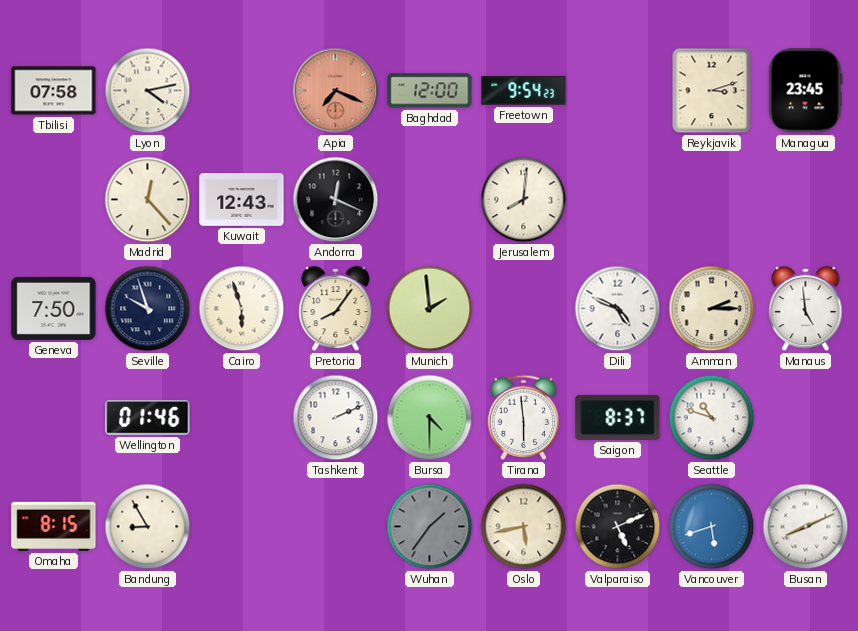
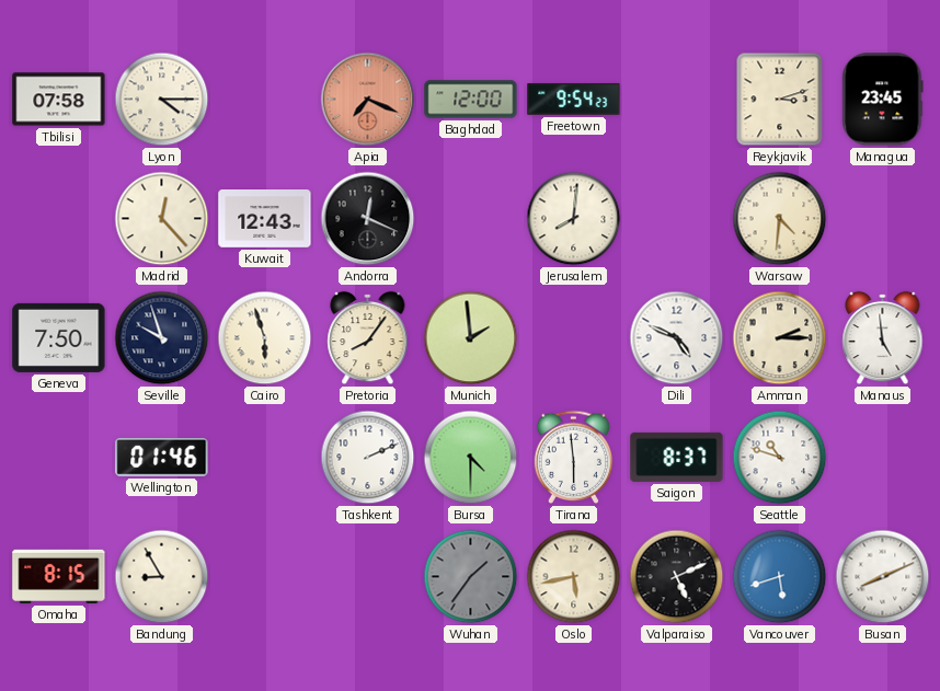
Lyon: 4:13 -> 4:15
Warsaw: none -> 4:31
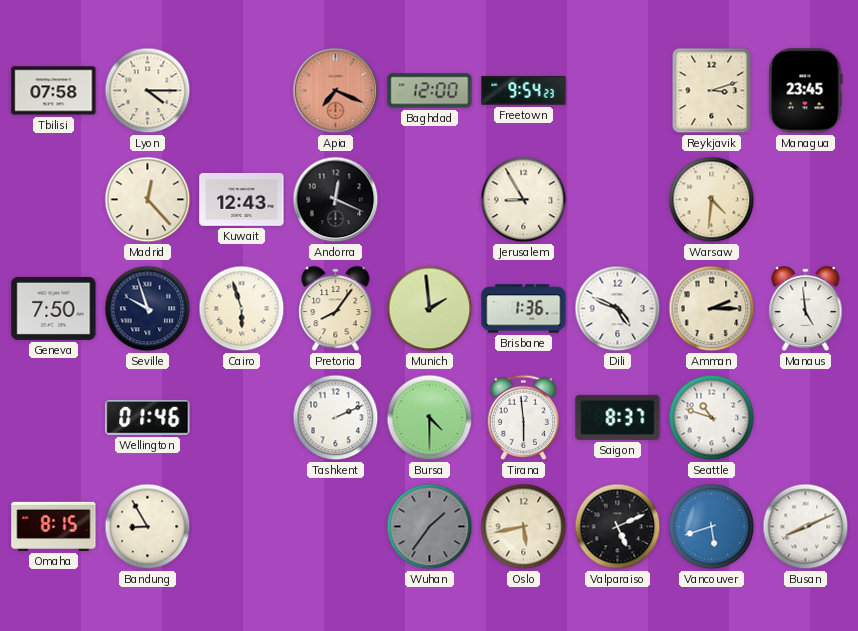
Jerusalem: 8:01 -> 8:55
Brisbane: none -> 1:36
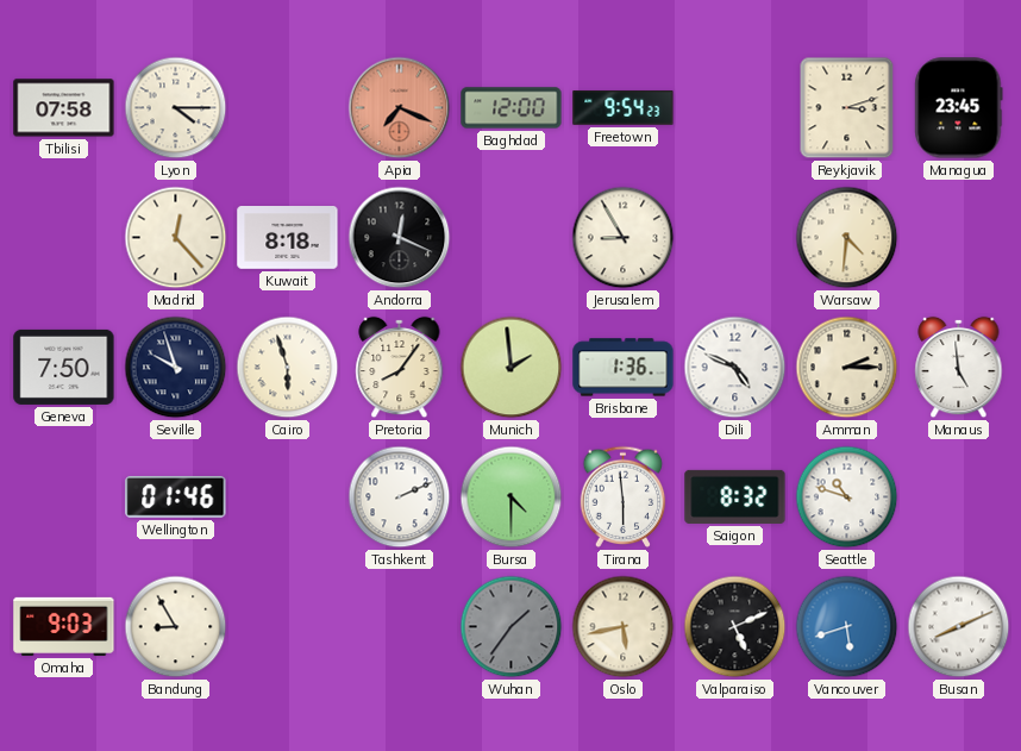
Kuwait: 12:43 -> 8:18
Saigon: 8:37 -> 8:32
Omaha: 8:15 -> 9:03
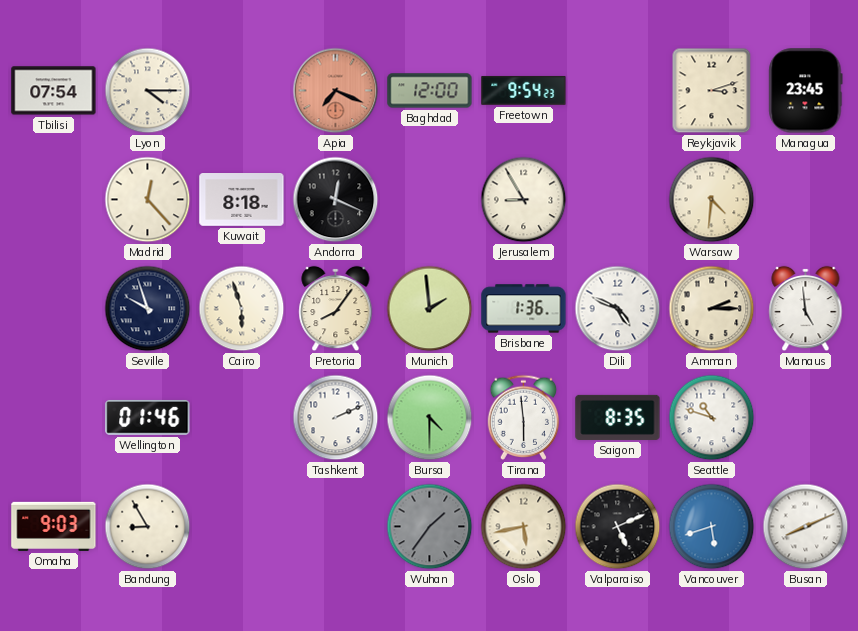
Tbilisi: 07:58 -> 07:54
Geneva: 7:50 -> none
Saigon: 8:32 -> 8:35
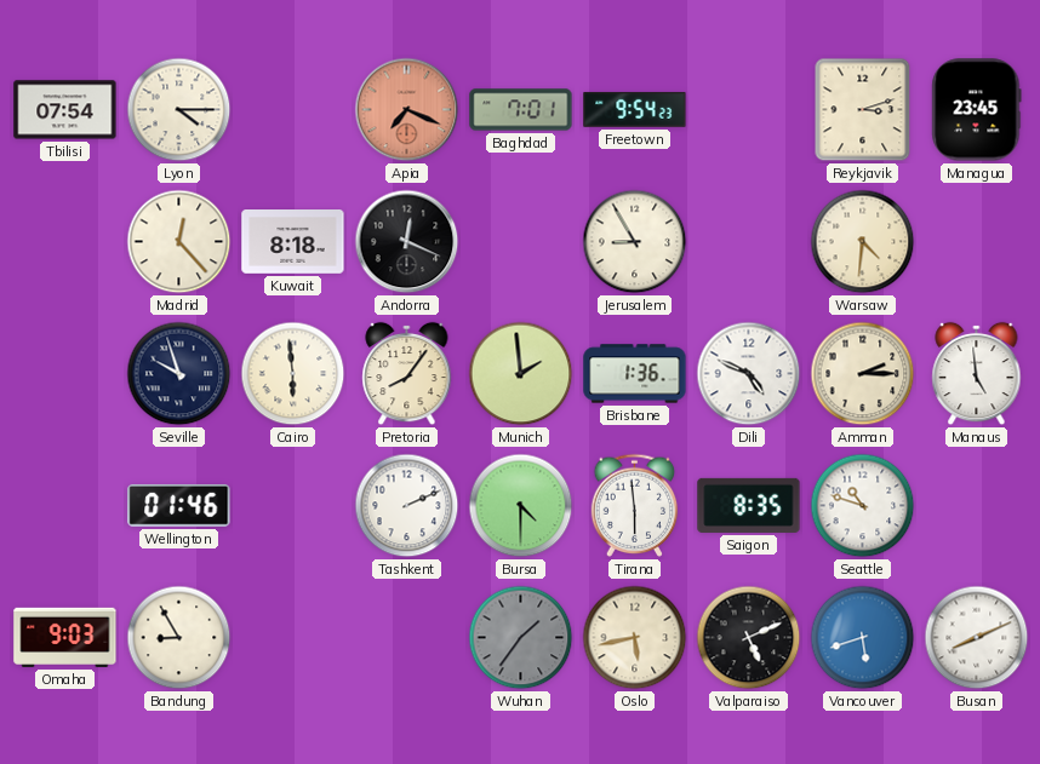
Baghdad: 12:00 -> 7:01
Cairo: 5:57 -> 5:59
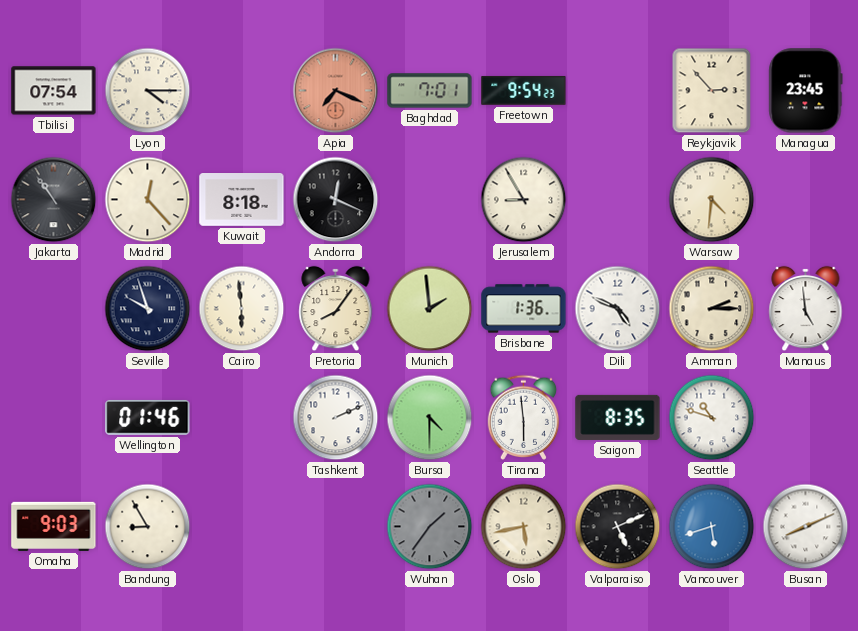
Reykjavik: 3:12 -> 2:53
Jakarta: none -> 10:54
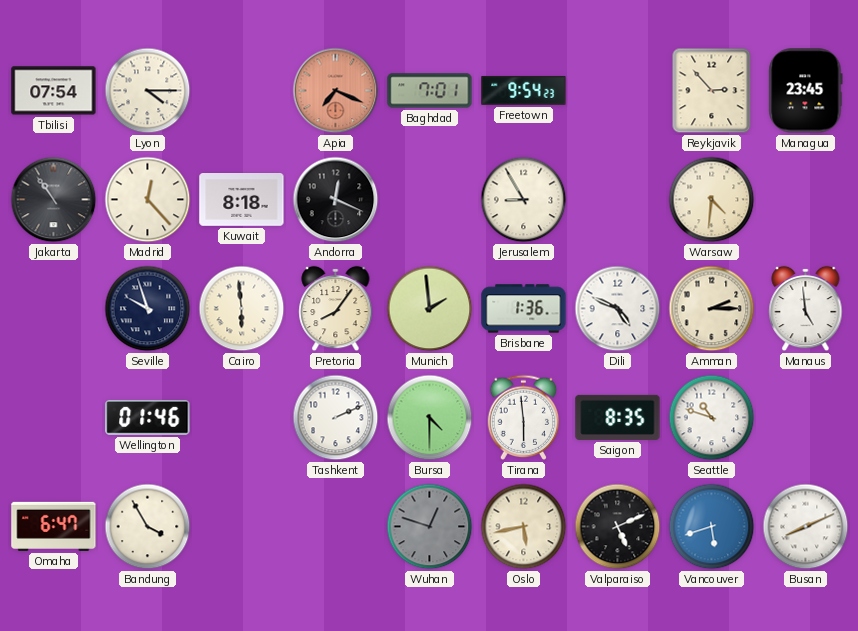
Omaha: 9:03 -> 6:47
Bandung: 8:55 -> 3:55
Wuhan: 1:36 -> 12:48
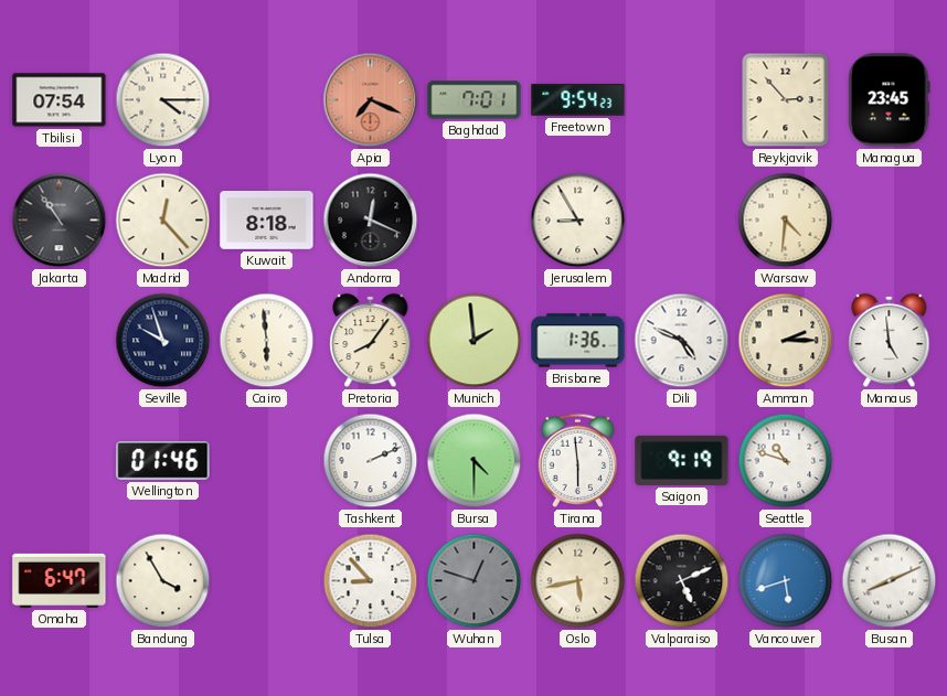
Saigon: 8:35 -> 9:19
Tulsa: none -> 8:53
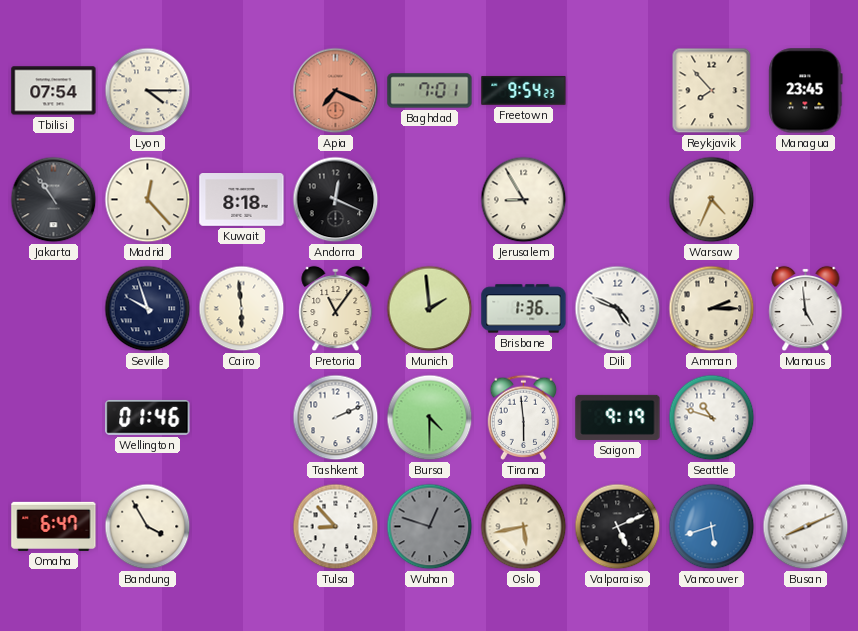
Reykjavik: 2:53 -> 7:53
Warsaw: 4:31 -> 4:34
Pretoria: 8:06 -> 11:06
